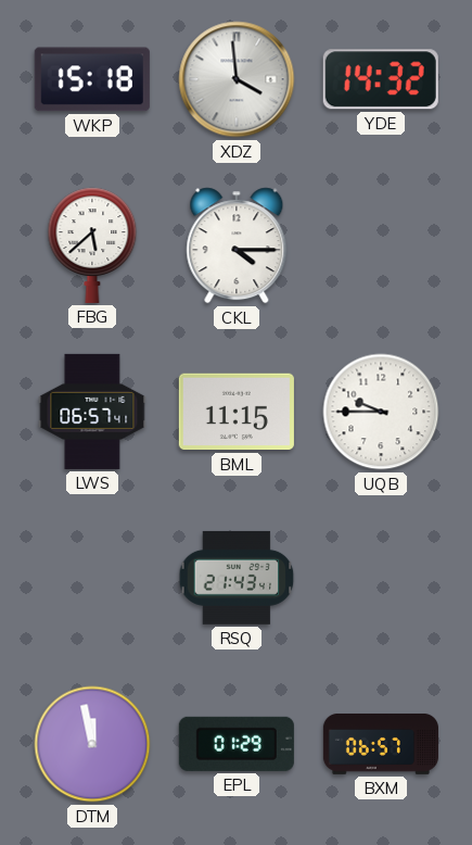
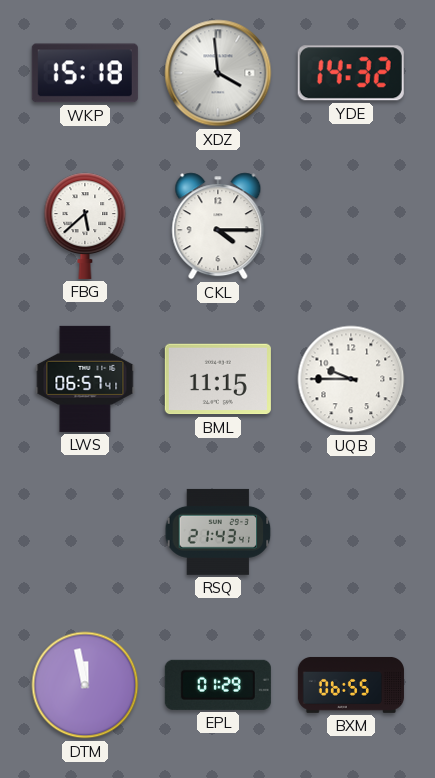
BXM: 06:57 -> 06:55
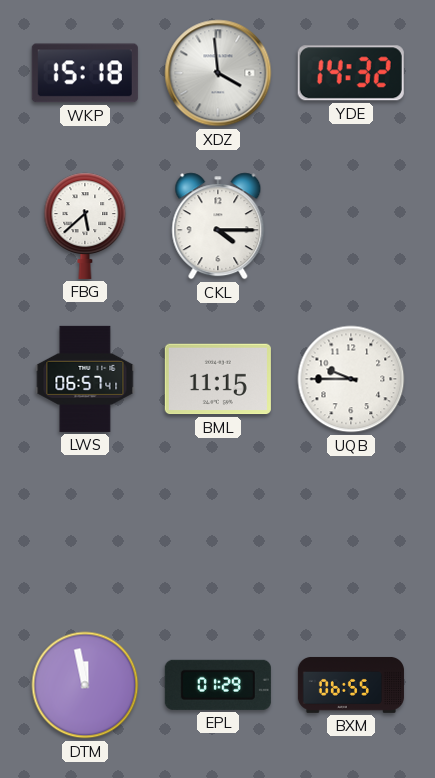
RSQ: 21:43 -> none
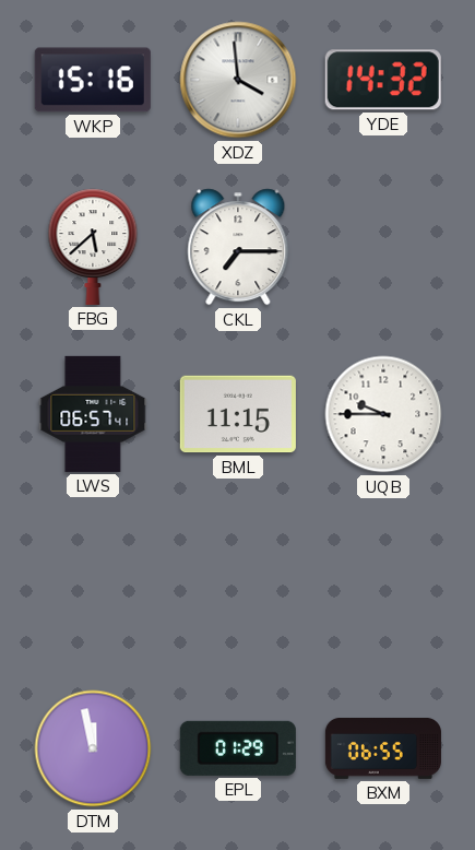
WKP: 15:18 -> 15:16
CKL: 4:15 -> 7:15
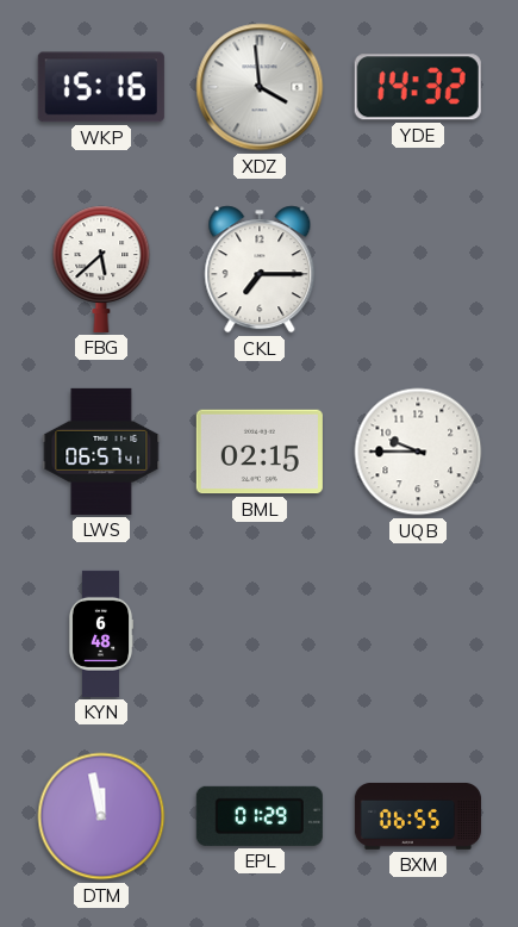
BML: 11:15 -> 02:15
KYN: none -> 6:48
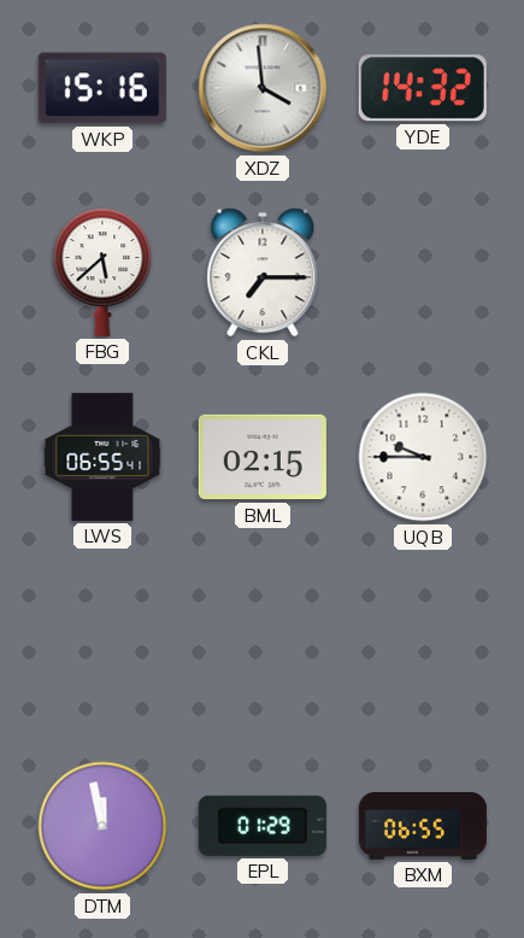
LWS: 06:57 -> 06:55
KYN: 6:48 -> none
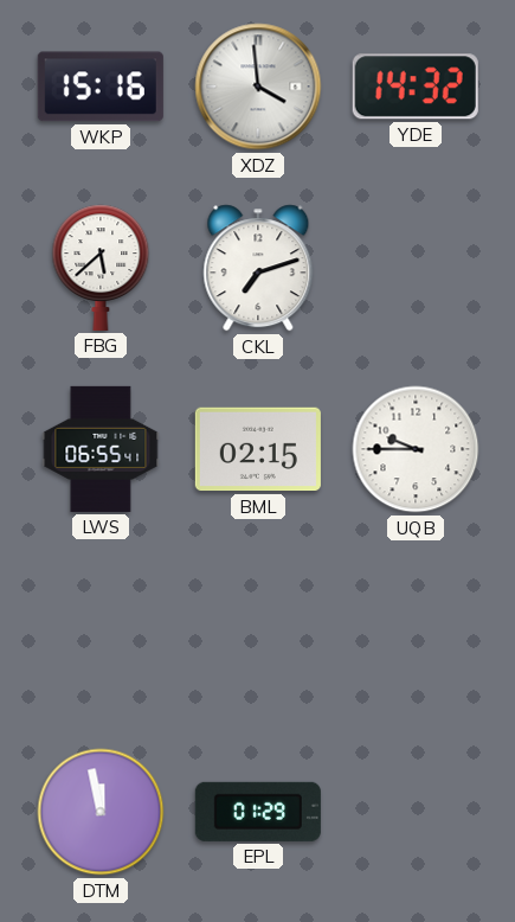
CKL: 7:15 -> 7:12
BXM: 06:55 -> none
